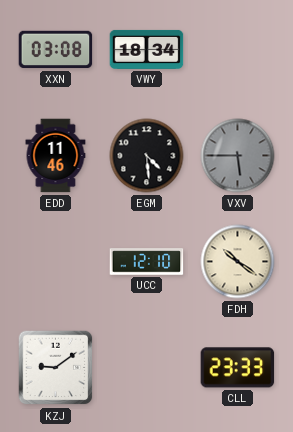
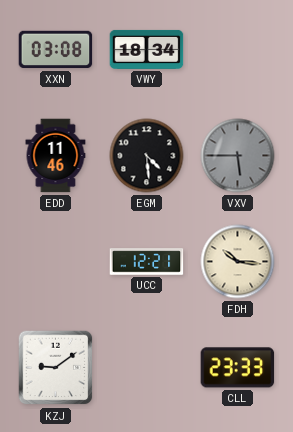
UCC: 12:10 -> 12:21
FDH: 10:21 -> 10:16
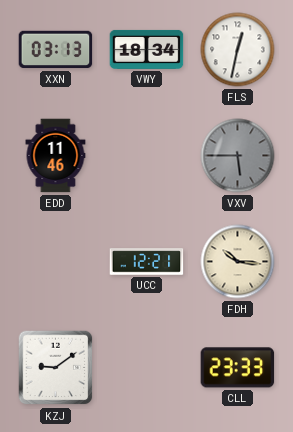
XXN: 03:08 -> 03:13
FLS: none -> 12:32
EGM: 4:29 -> none
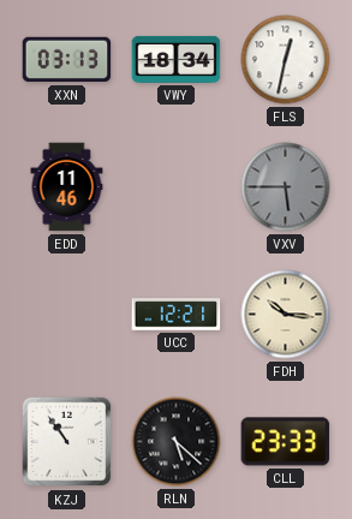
KZJ: 9:09 -> 10:54
RLN: none -> 5:22
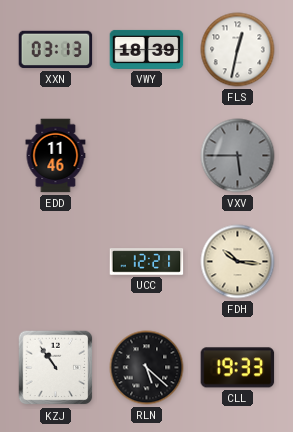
VWY: 18:34 -> 18:39
CLL: 23:33 -> 19:33
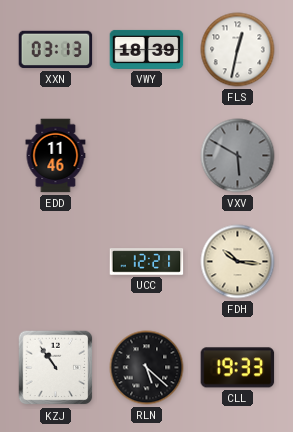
VXV: 5:45 -> 5:50
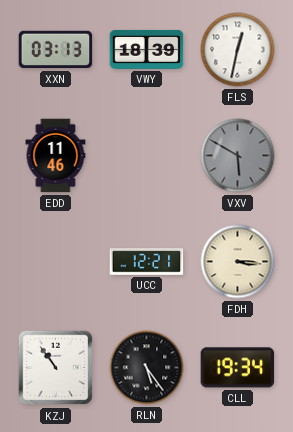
FDH: 10:16 -> 3:16
RLN: 5:22 -> 5:24
CLL: 19:33 -> 19:34
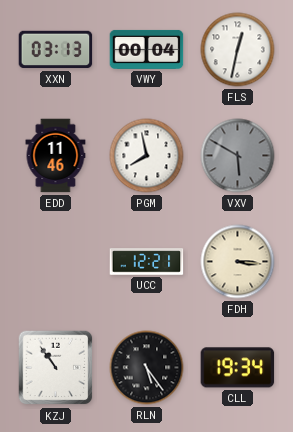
VWY: 18:39 -> 00:04
PGM: none -> 7:58
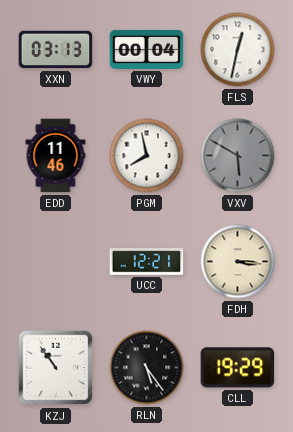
CLL: 19:34 -> 19:29
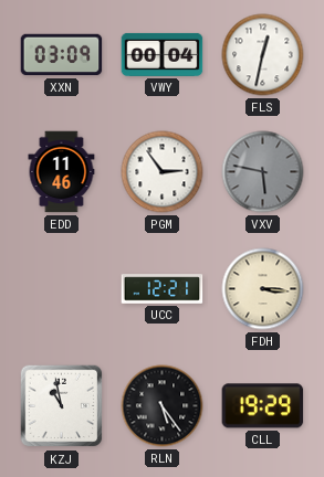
XXN: 03:13 -> 03:09
PGM: 7:58 -> 2:54
VXV: 5:50 -> 5:47
KZJ: 10:54 -> 10:58
